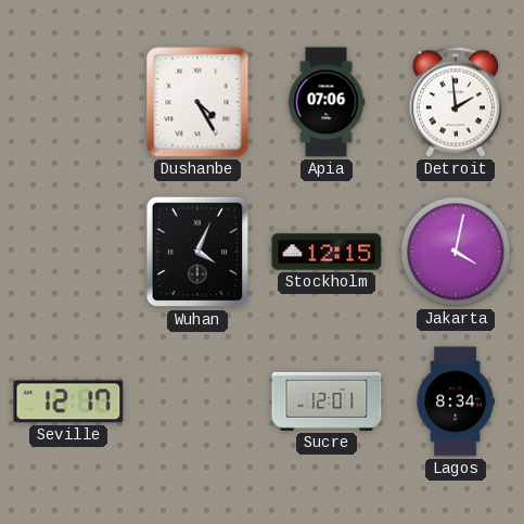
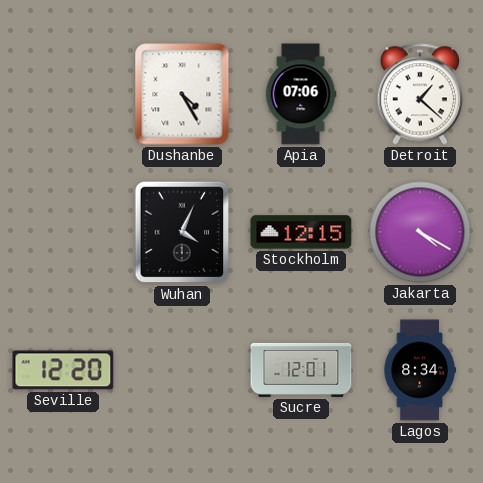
Detroit: 1:59 -> 1:22
Jakarta: 4:02 -> 4:20
Seville: 12:17 -> 12:20
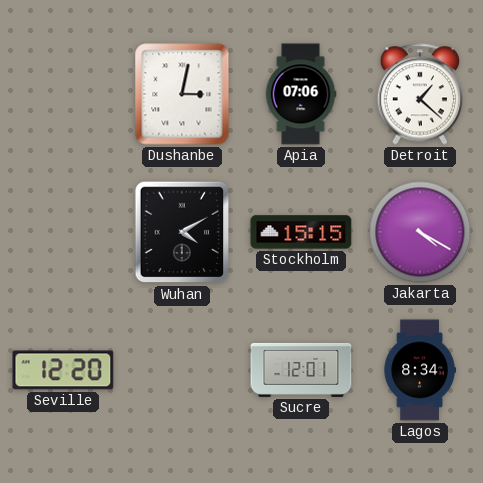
Dushanbe: 4:25 -> 3:02
Wuhan: 4:04 -> 4:10
Stockholm: 12:15 -> 15:15
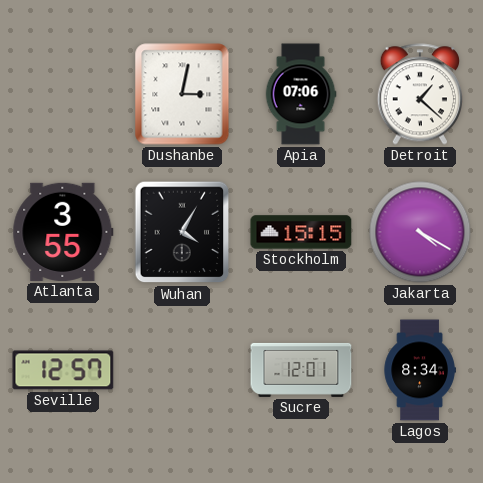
Atlanta: none -> 3:55
Wuhan: 4:10 -> 4:05
Seville: 12:20 -> 12:57
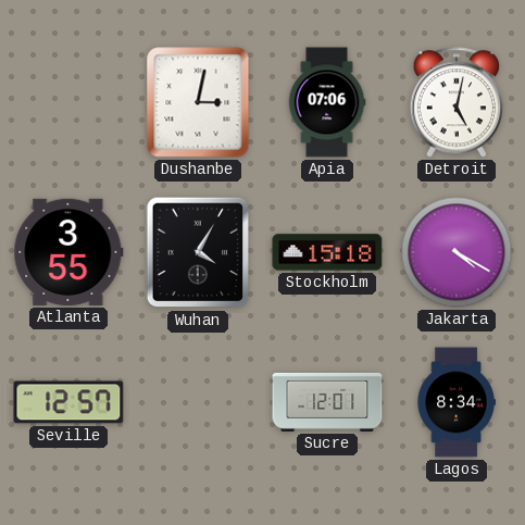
Detroit: 1:22 -> 5:02
Stockholm: 15:15 -> 15:18
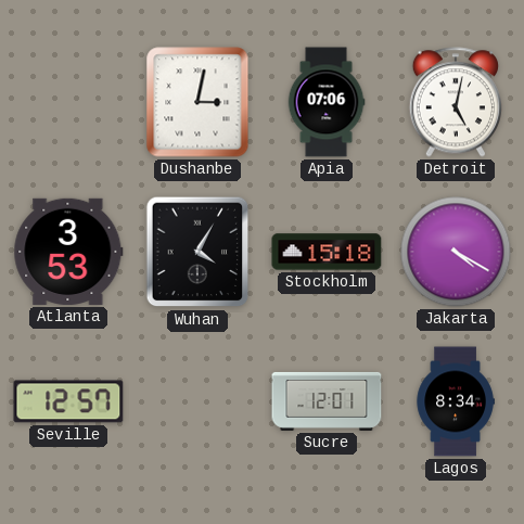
Atlanta: 3:55 -> 3:53
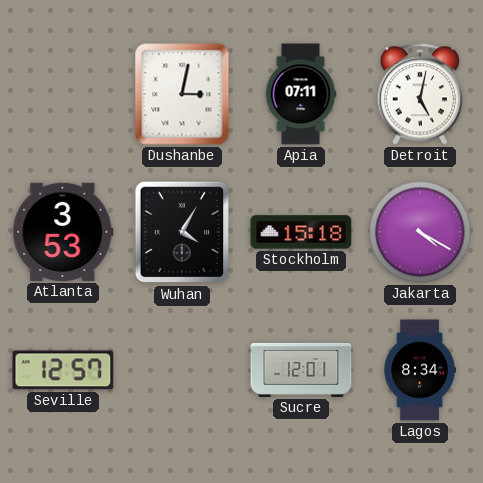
Apia: 07:06 -> 07:11
